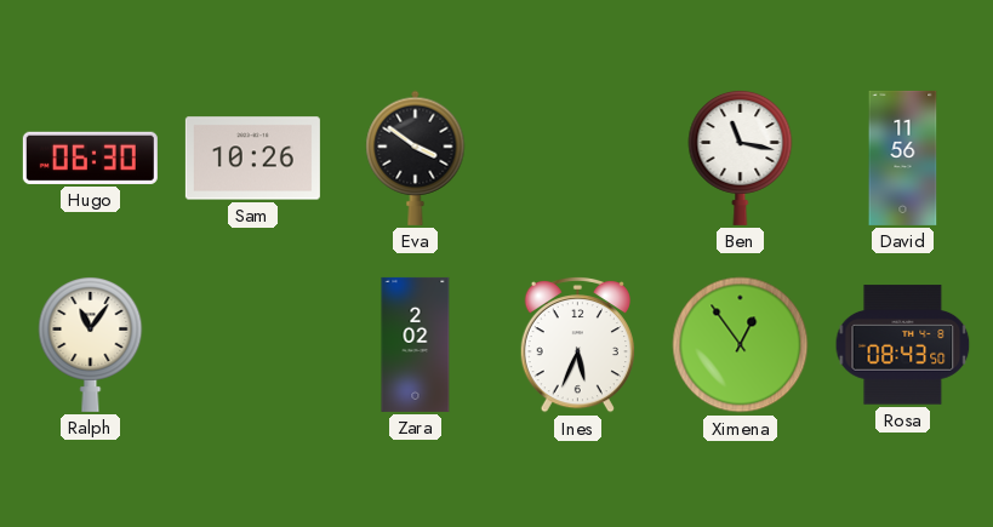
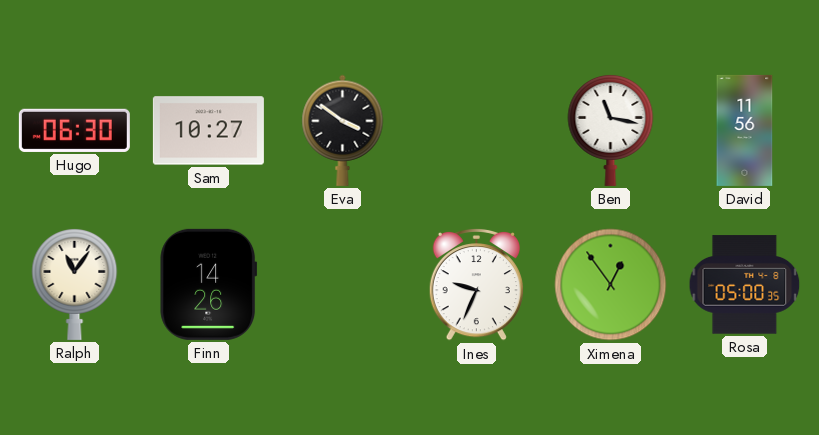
Sam: 10:26 -> 10:27
Finn: none -> 14:26
Zara: 2:02 -> none
Ines: 5:34 -> 9:34
Rosa: 08:43 -> 05:00
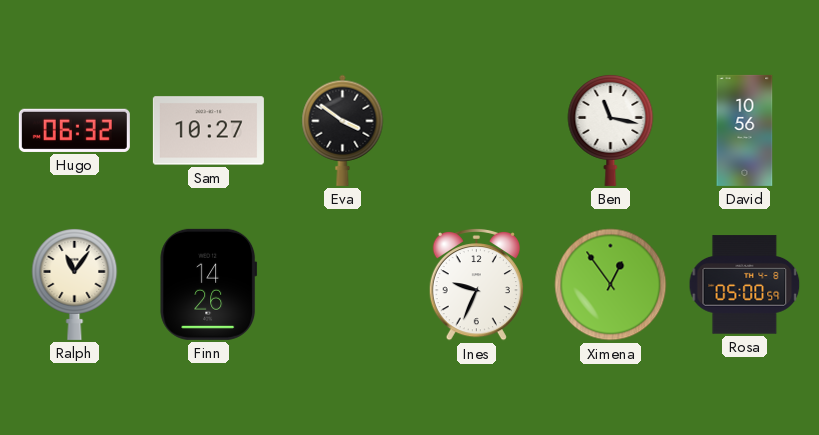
Hugo: 06:30 -> 06:32
David: 11:56 -> 10:56
Rosa: 05:00:35 -> 05:00:59
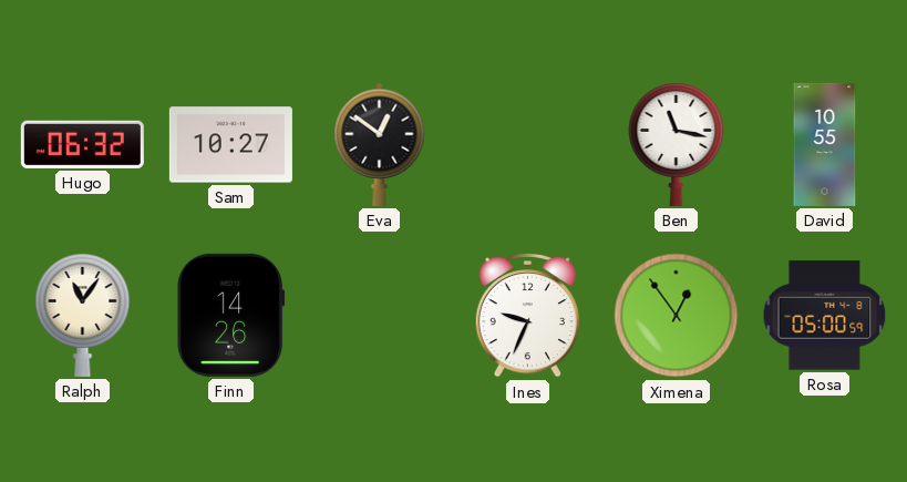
Eva: 3:51 -> 12:51
David: 10:56 -> 10:55
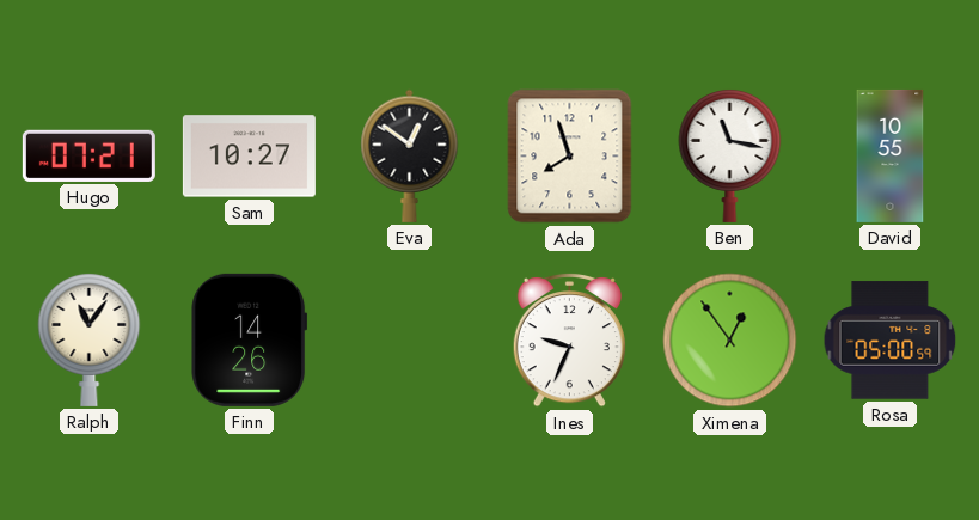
Hugo: 06:32 -> 07:21
Ada: none -> 7:57
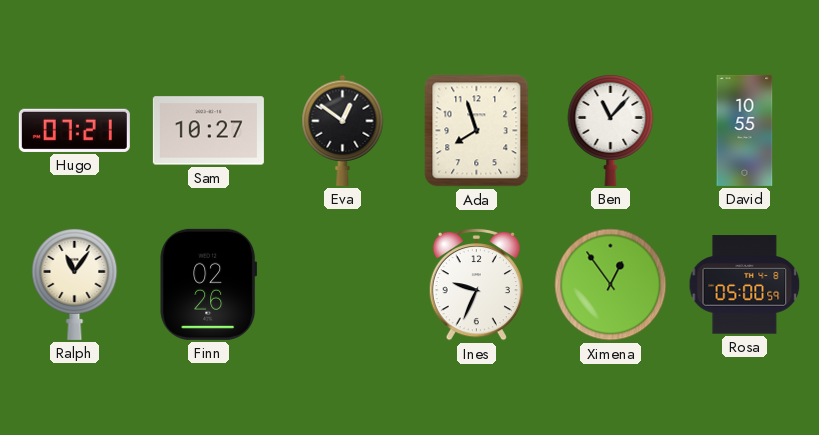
Ben: 11:17 -> 11:07
Finn: 14:26 -> 02:26
